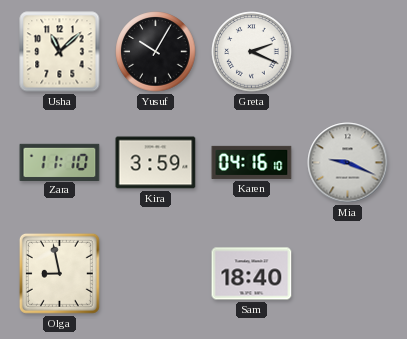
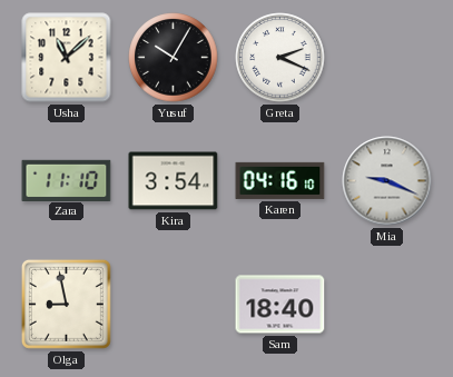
Kira: 3:59 -> 3:54
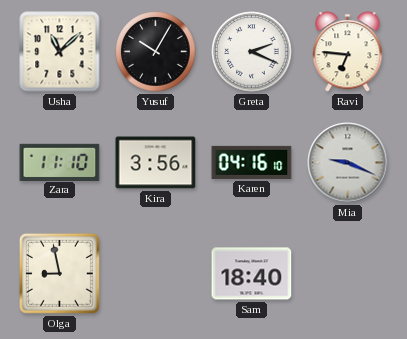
Ravi: none -> 6:46
Kira: 3:54 -> 3:56
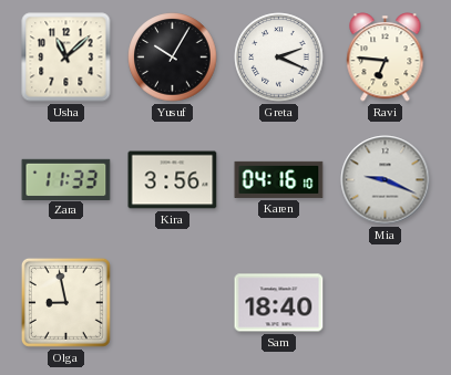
Zara: 11:10 -> 11:33
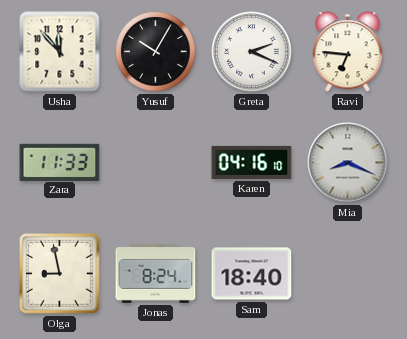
Usha: 11:08 -> 11:53
Kira: 3:56 -> none
Mia: 9:19 -> 8:19
Jonas: none -> 8:24
